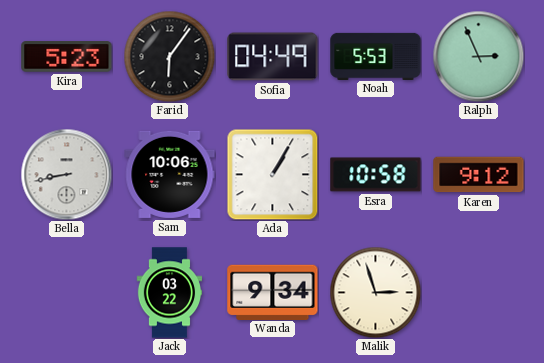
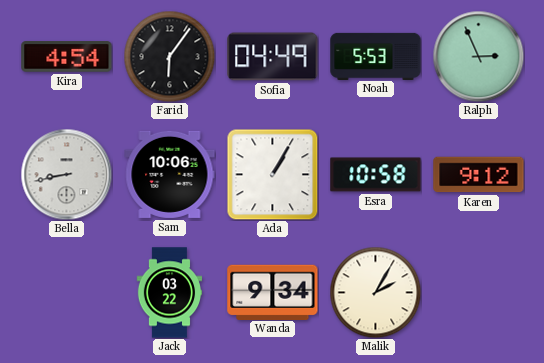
Kira: 5:23 -> 4:54
Malik: 2:57 -> 2:05
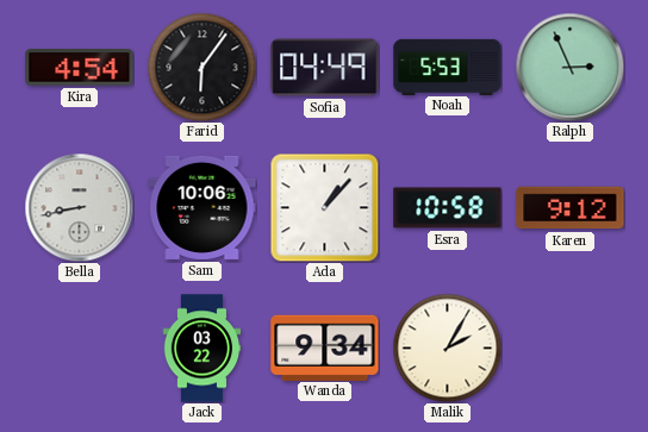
Ada: 1:05 -> 1:07
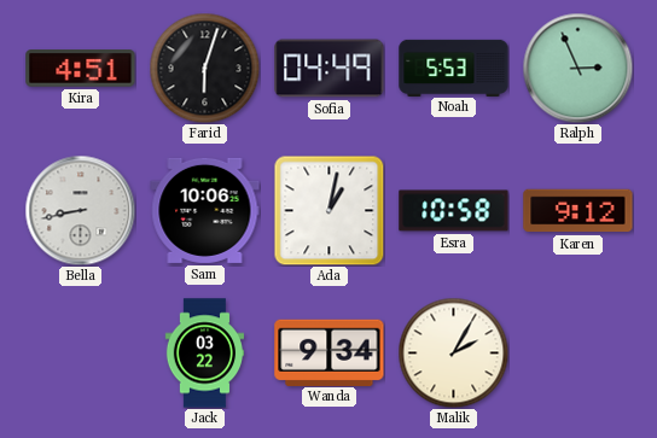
Kira: 4:54 -> 4:51
Farid: 6:06 -> 6:03
Ada: 1:07 -> 1:02
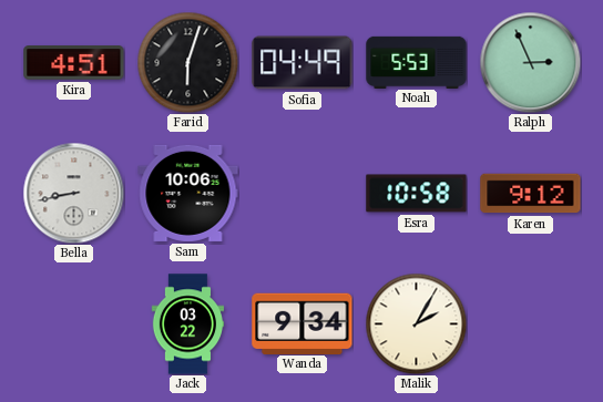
Ada: 1:02 -> none
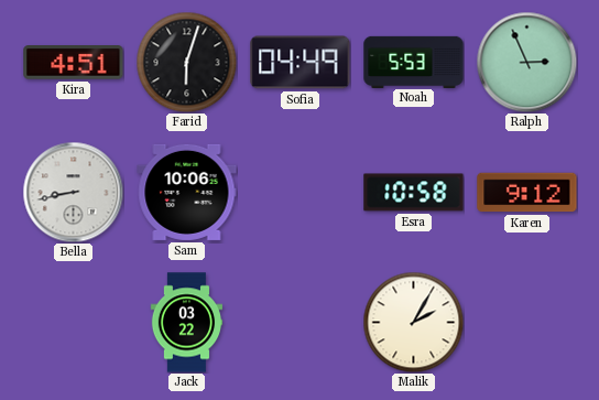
Wanda: 9:34 -> none
